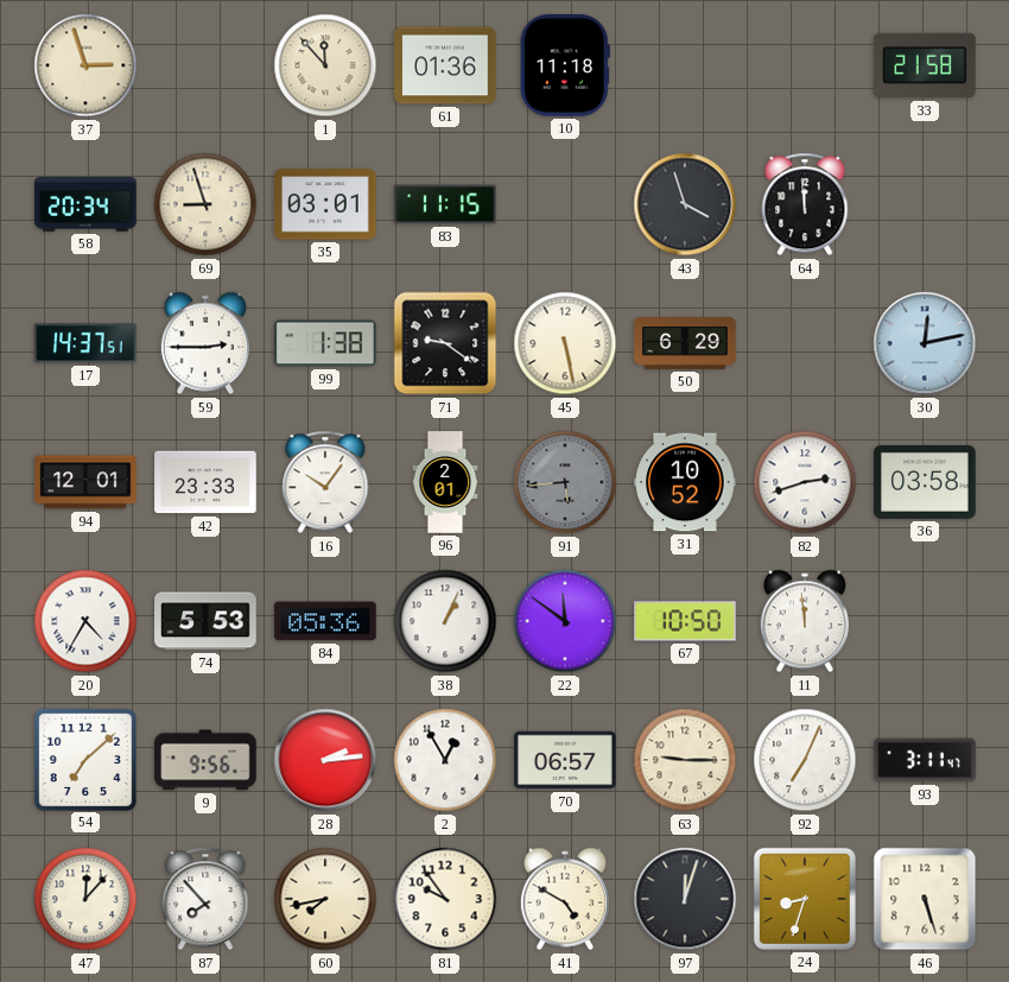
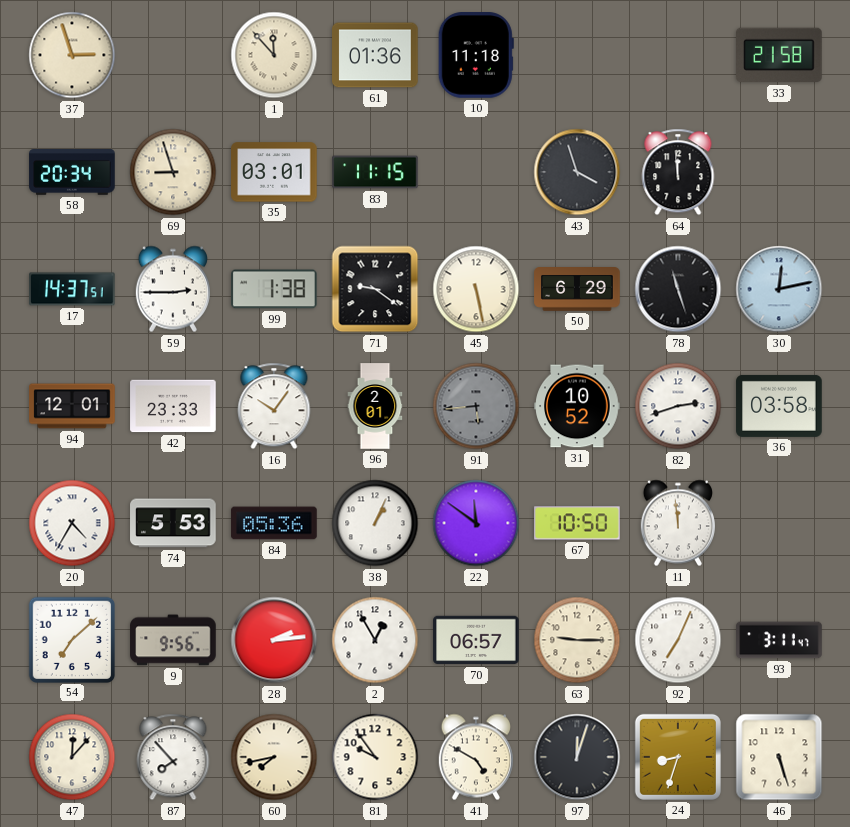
78: none -> 11:27
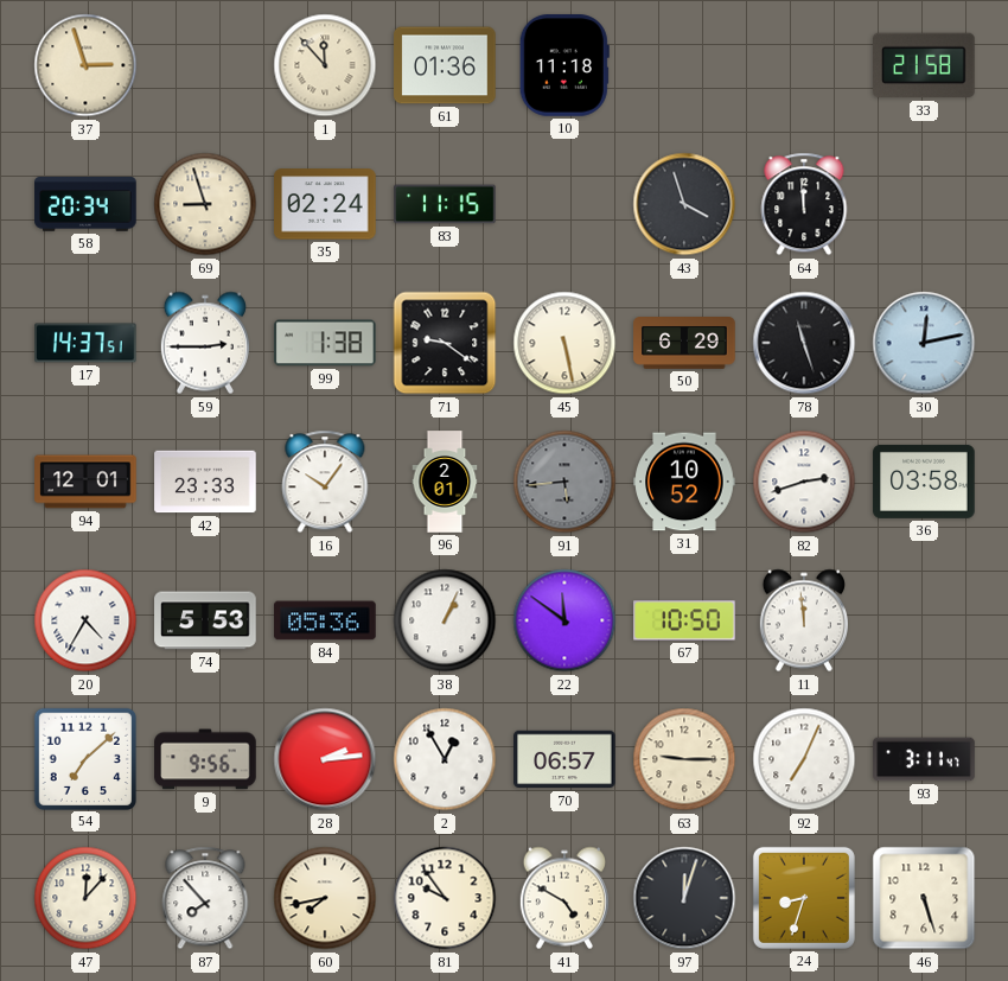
35: 03:01 -> 02:24
